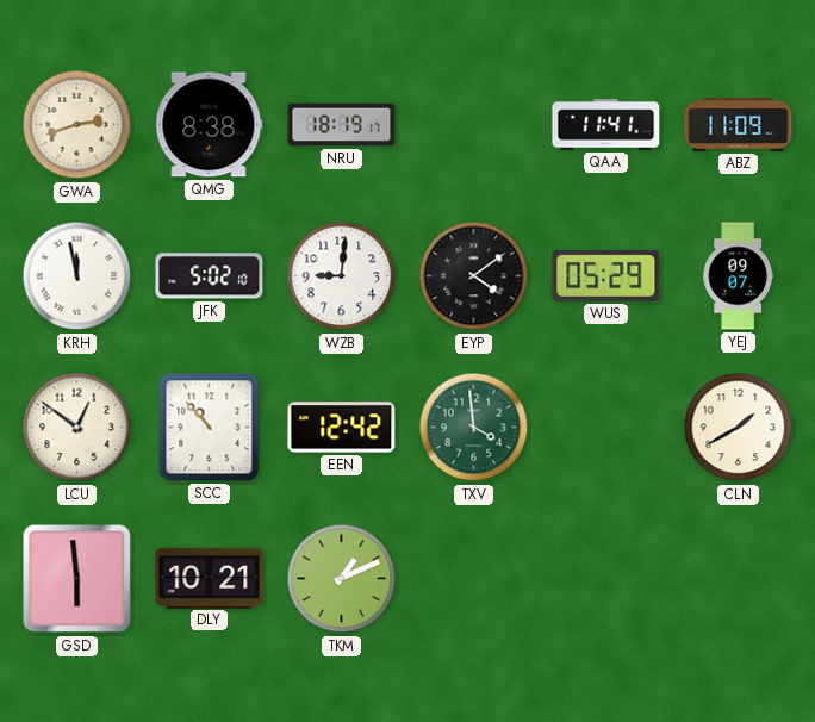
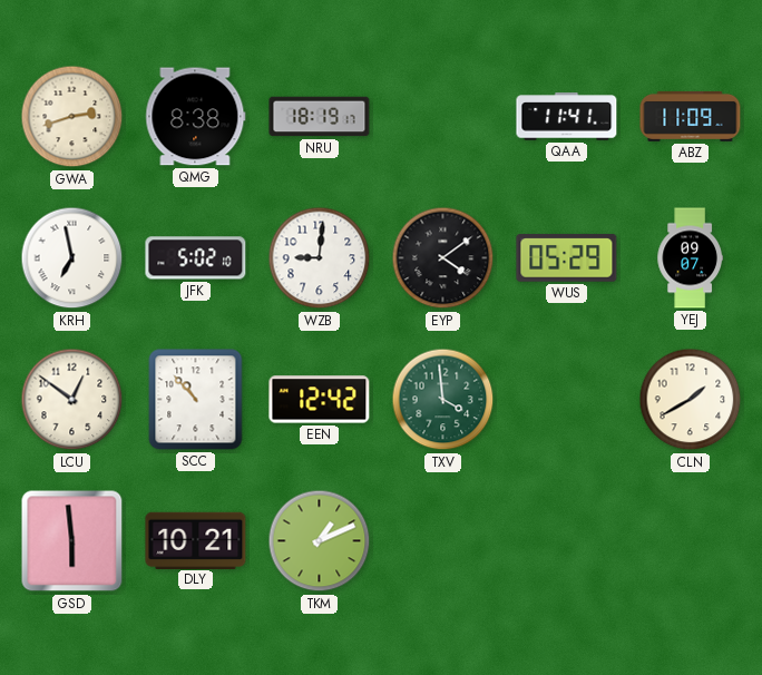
KRH: 11:58 -> 6:58
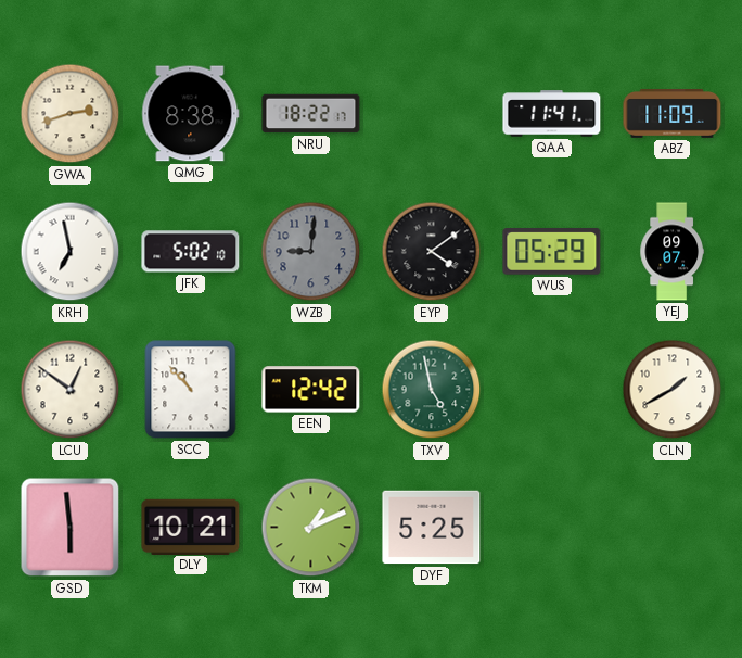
NRU: 18:19 -> 18:22
WZB dial: white -> grey
TXV: 3:59 -> 4:58
DYF: none -> 5:25
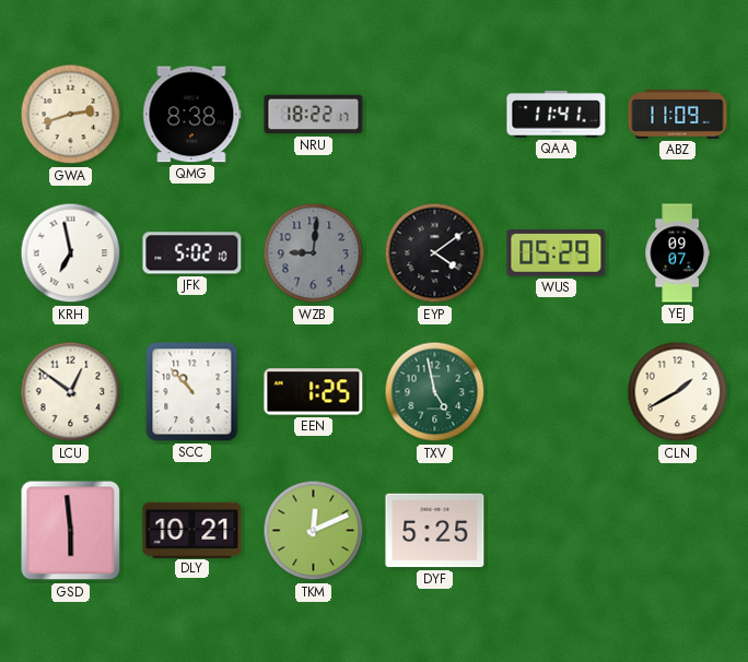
EEN: 12:42 -> 1:25
TKM: 1:11 -> 12:11
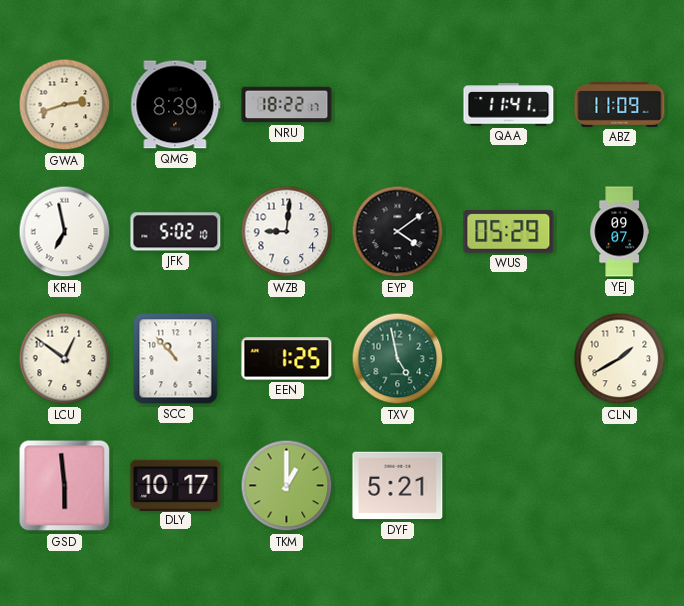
QMG: 8:38 -> 8:39
WZB dial: grey -> white
DLY: 10:21 -> 10:17
TKM: 12:11 -> 1:00
DYF: 5:25 -> 5:21
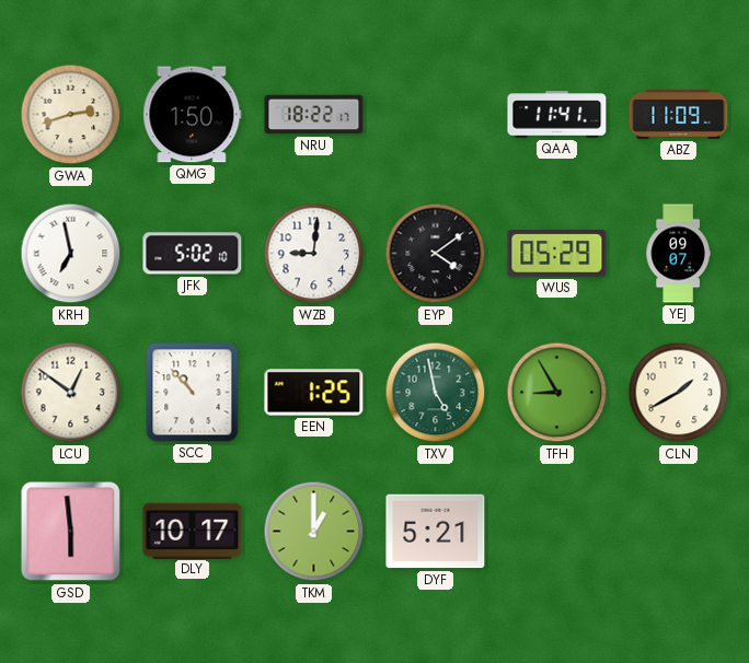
QMG: 8:39 -> 1:50
TFH: none -> 8:55
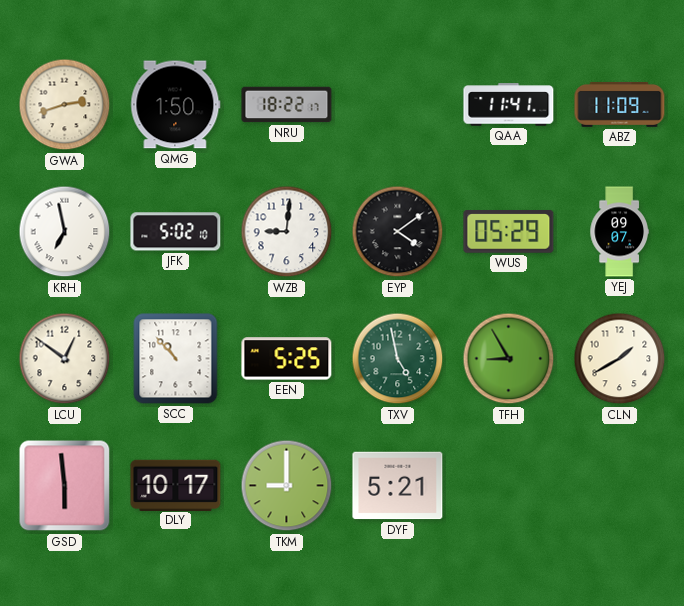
EEN: 1:25 -> 5:25
TKM: 1:00 -> 9:00
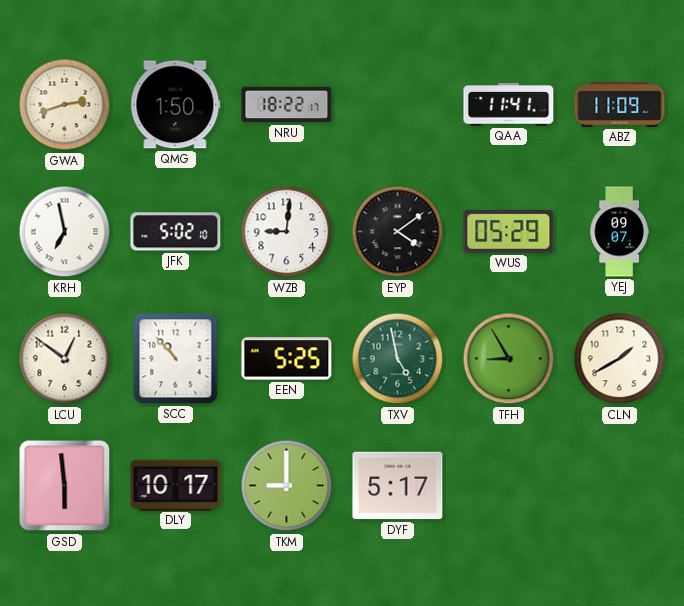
DYF: 5:21 -> 5:17
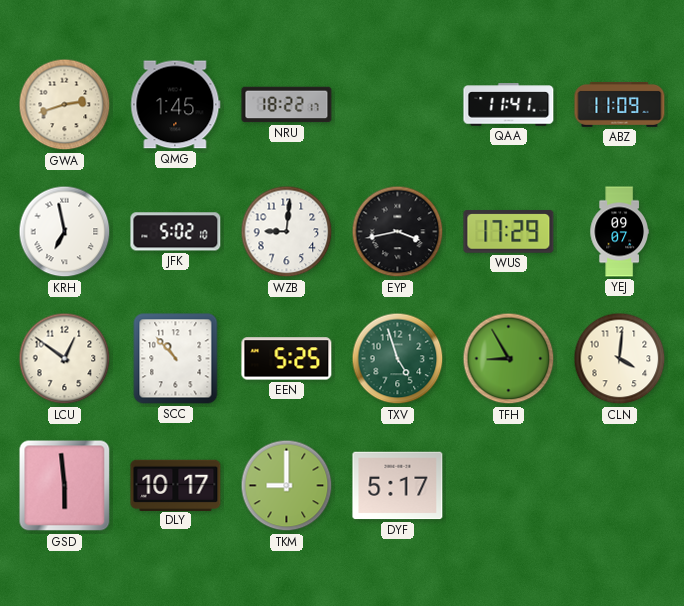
QMG: 1:50 -> 1:45
EYP: 4:09 -> 3:43
WUS: 05:29 -> 17:29
TXV: 4:58 -> 4:57
CLN: 1:40 -> 4:01
